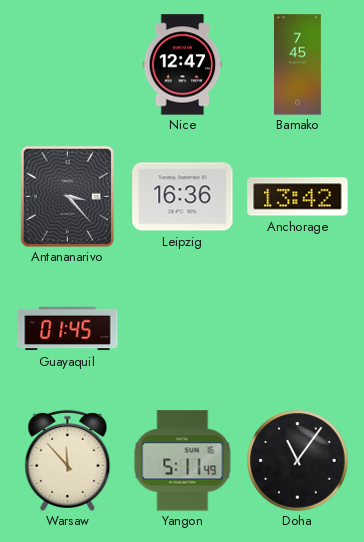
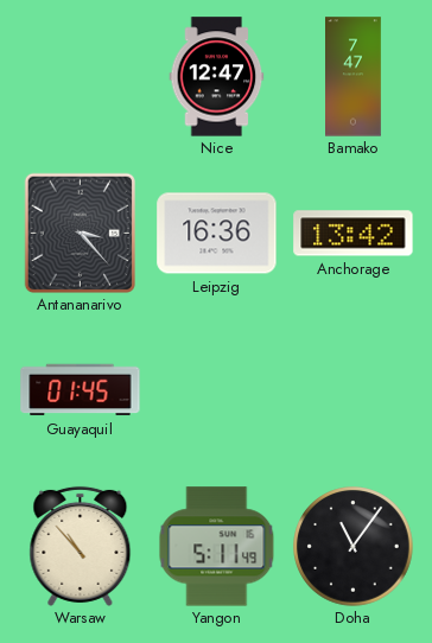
Bamako: 7:45 -> 7:47
Warsaw: 11:53 -> 10:53
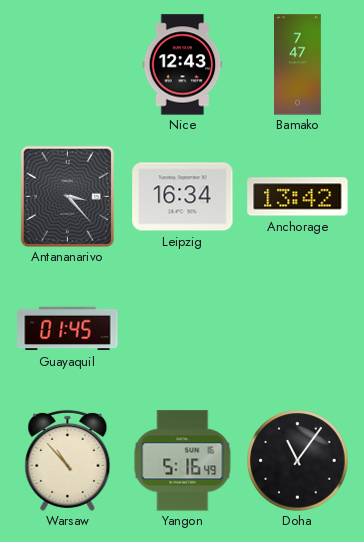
Nice: 12:47 -> 12:43
Leipzig: 16:36 -> 16:34
Yangon: 5:11 -> 5:16
